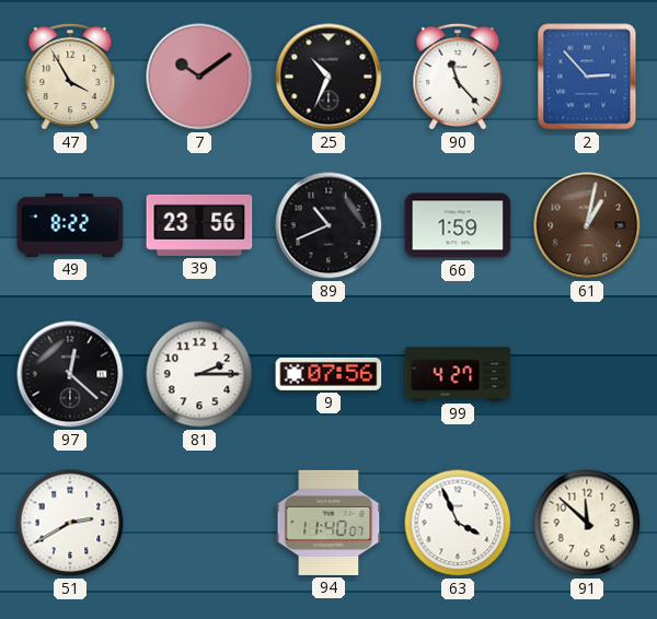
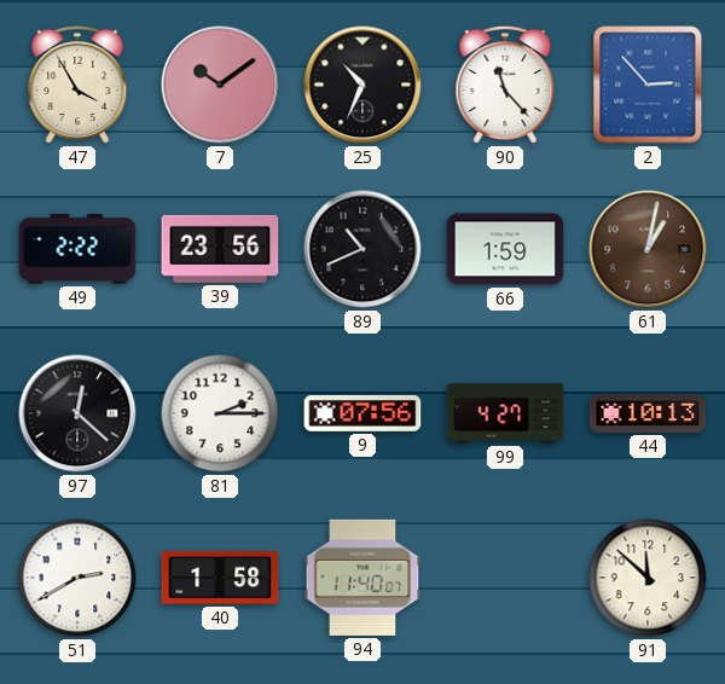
49: 8:22 -> 2:22
44: none -> 10:13
40: none -> 1:58
63: 3:56 -> none
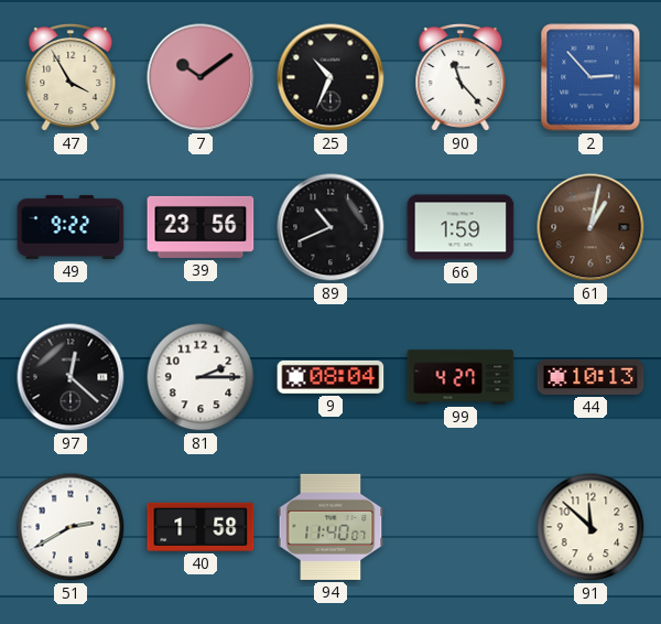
49: 2:22 -> 9:22
9: 07:56 -> 08:04
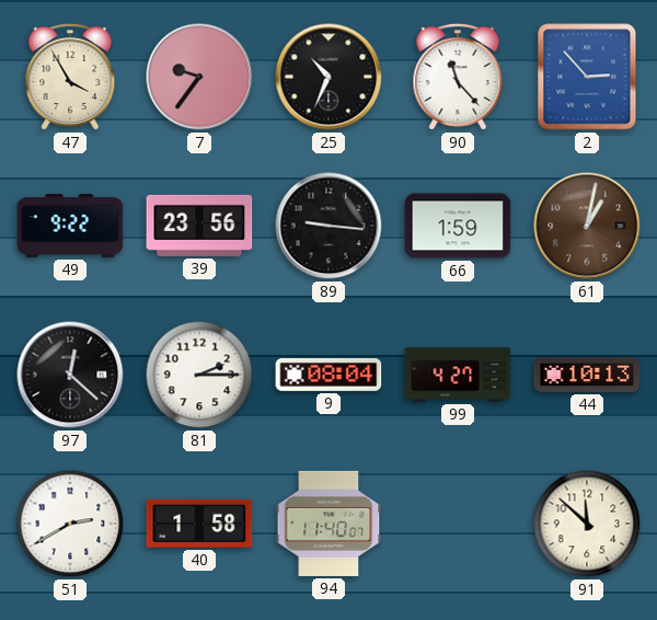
7: 10:09 -> 9:36
89: 10:41 -> 9:16
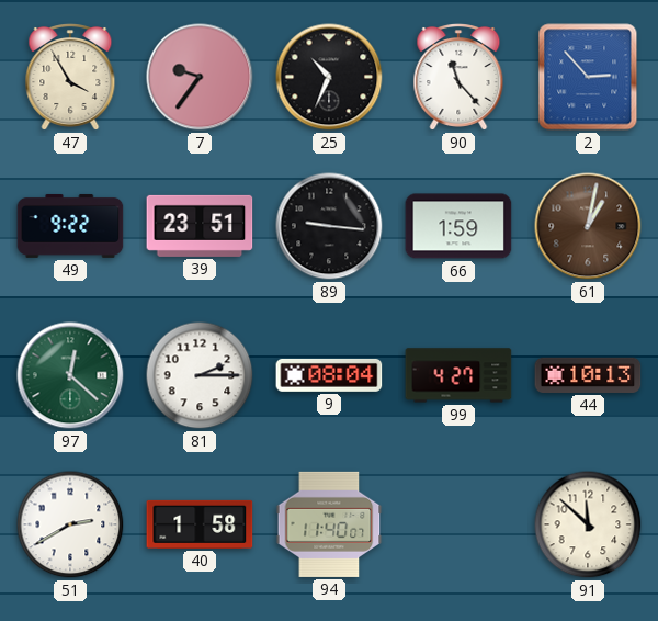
39: 23:56 -> 23:51
97 dial: black -> green
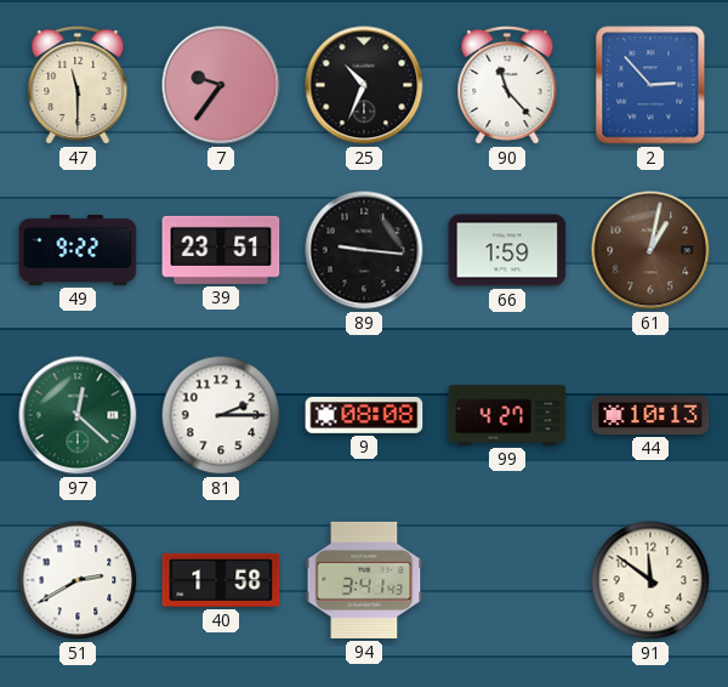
47: 3:55 -> 11:30
9: 08:04 -> 08:08
94: 11:40 -> 3:41
91: 11:52 -> 11:51
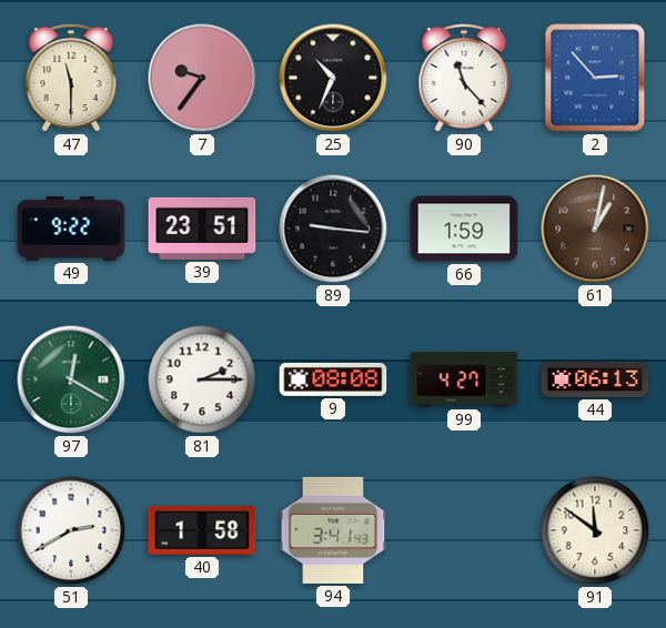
97: 12:22 -> 12:20
44: 10:13 -> 06:13
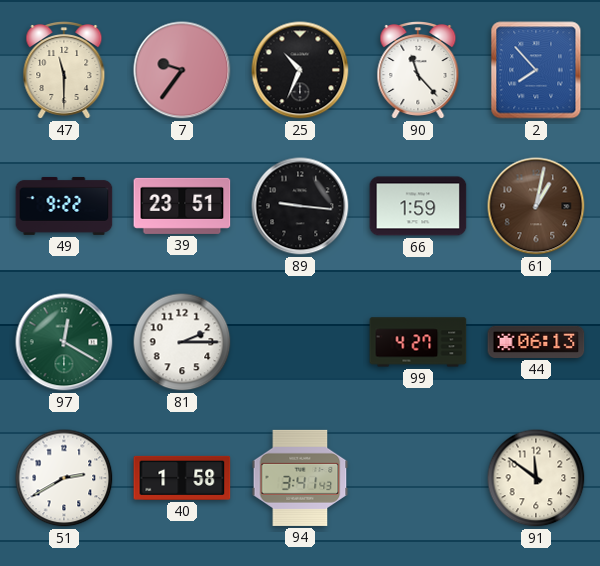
2: 2:53 -> 7:53
9: 08:08 -> none
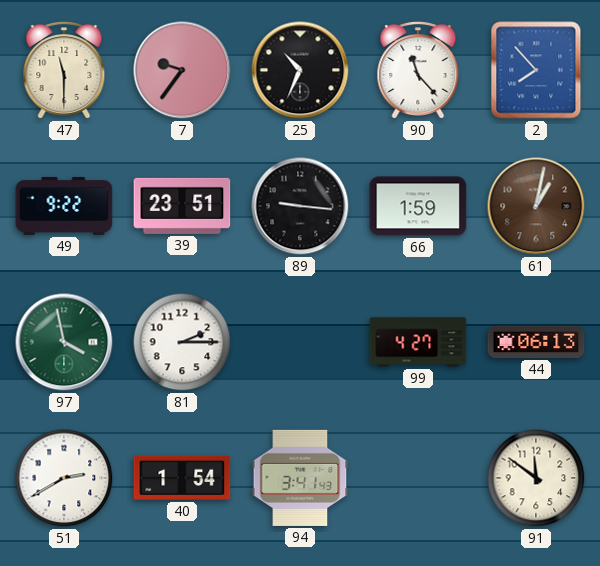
97: 12:20 -> 3:58
40: 1:58 -> 1:54
